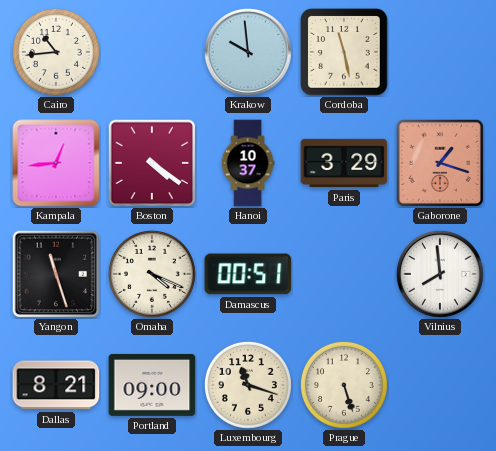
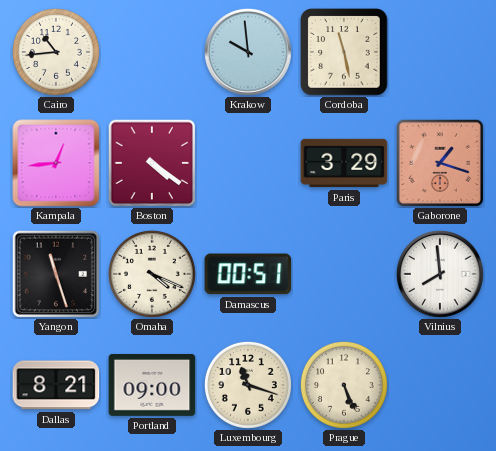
Hanoi: 10:37 -> none
Prague: 5:27 -> 5:26
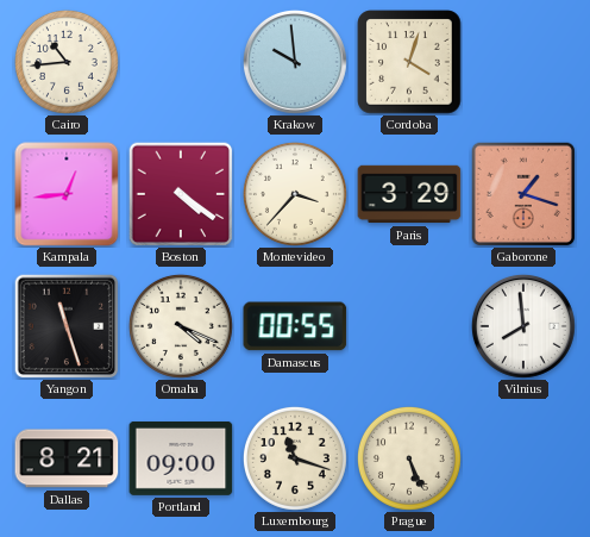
Cordoba: 11:28 -> 4:03
Montevideo: none -> 3:37
Damascus: 00:51 -> 00:55
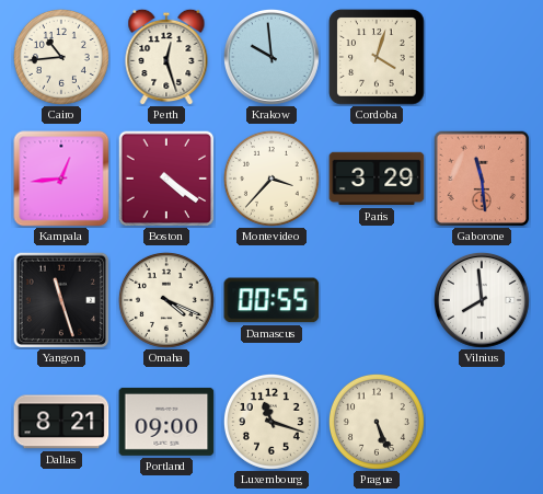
Perth: none -> 12:27
Gaborone: 1:18 -> 11:29
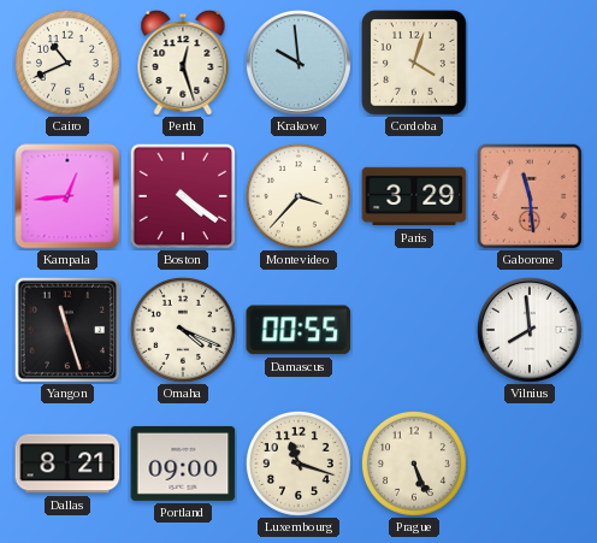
Cairo: 10:44 -> 10:41
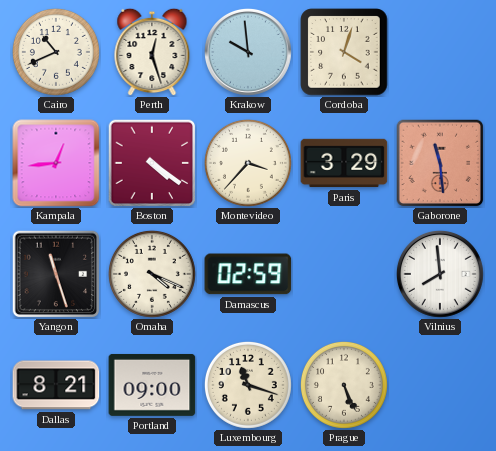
Damascus: 00:55 -> 02:59
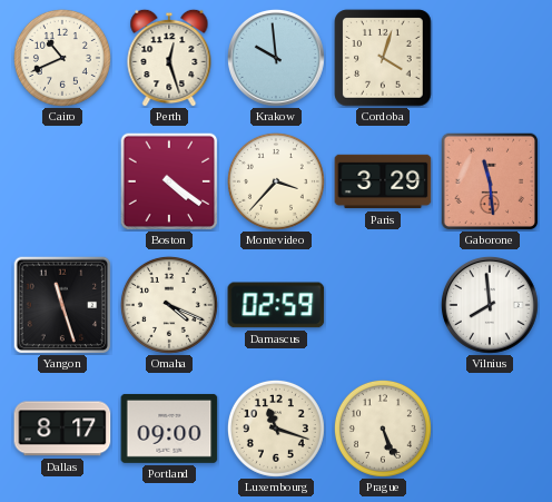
Kampala: 12:44 -> none
Dallas: 8:21 -> 8:17
